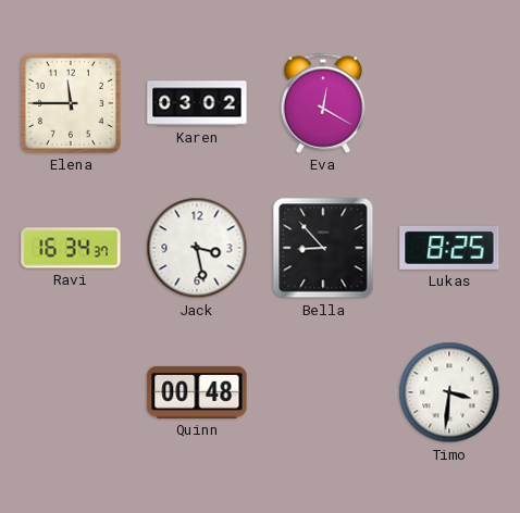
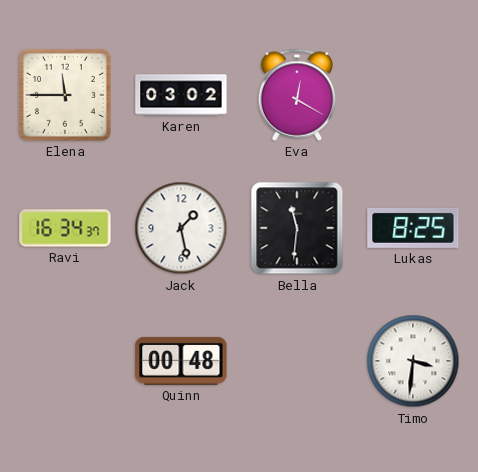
Jack: 3:28 -> 1:28
Bella: 8:53 -> 11:31
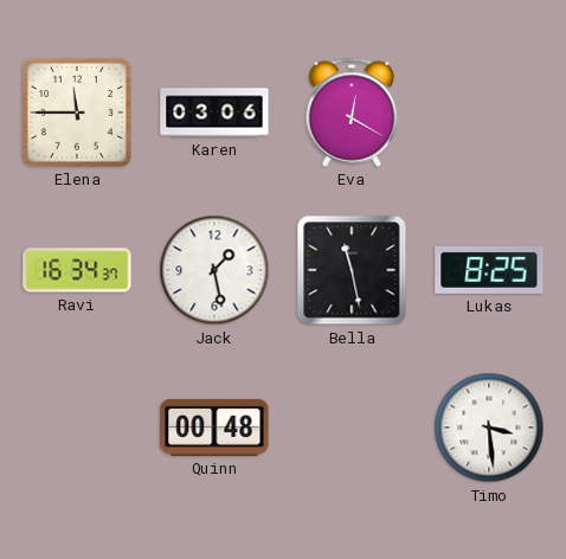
Karen: 03:02 -> 03:06
Bella: 11:31 -> 11:28
Timo: 3:31 -> 3:29
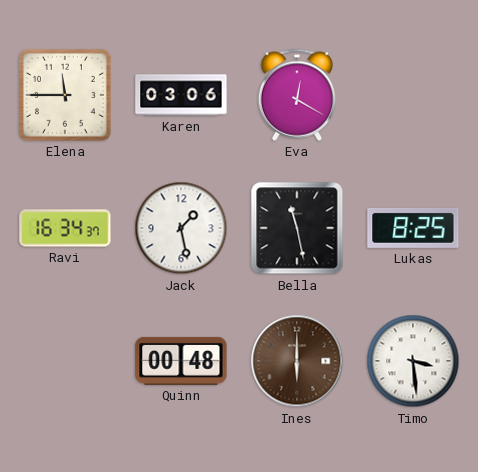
Ines: none -> 6:00
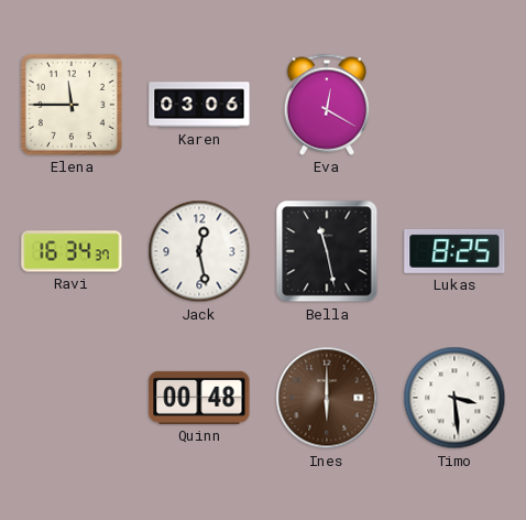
Jack: 1:28 -> 12:28
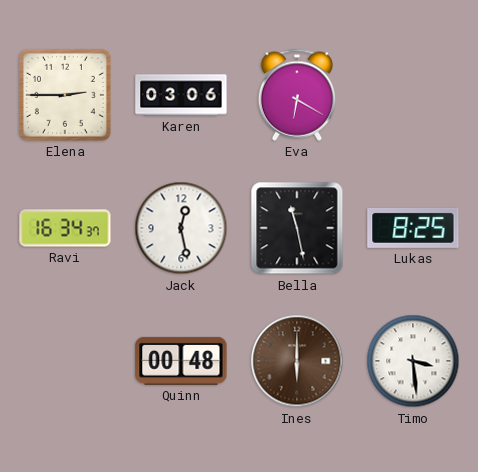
Elena: 11:45 -> 2:45
Eva: 12:20 -> 6:20
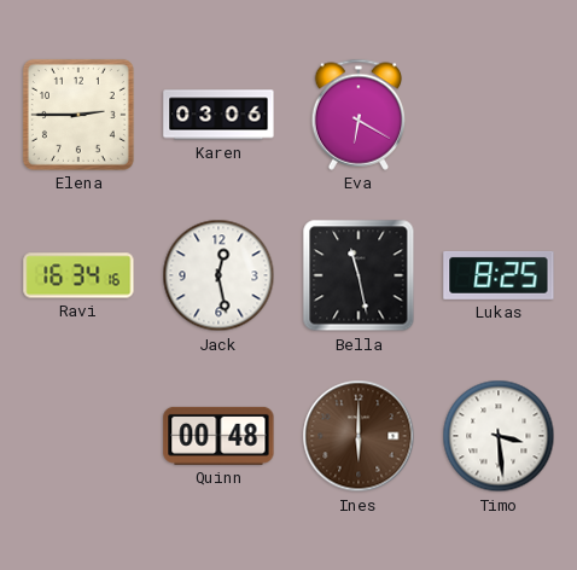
Ravi: 16:34:37 -> 16:34:16
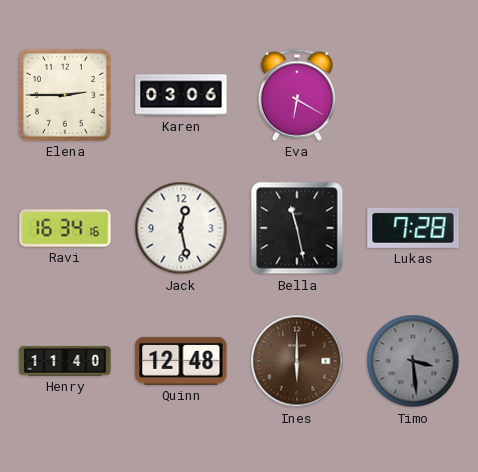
Lukas: 8:25 -> 7:28
Henry: none -> 11:40
Quinn: 00:48 -> 12:48
Timo dial: white -> grey
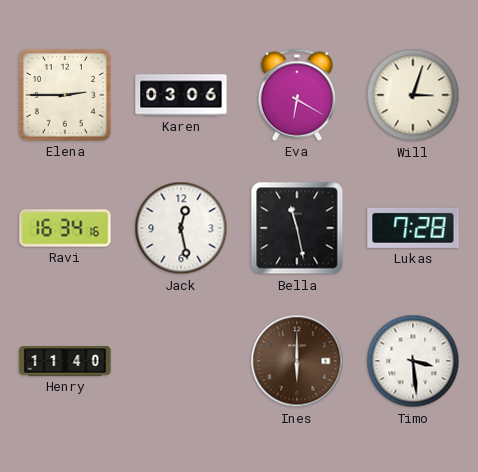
Will: none -> 3:03
Quinn: 12:48 -> none
Timo dial: grey -> white
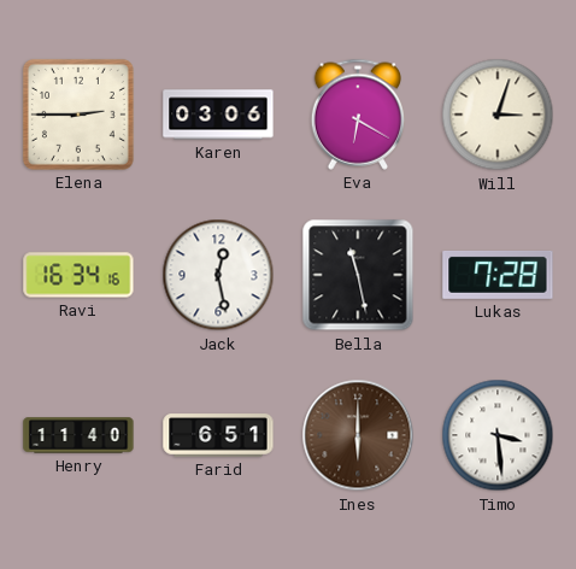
Farid: none -> 6:51
